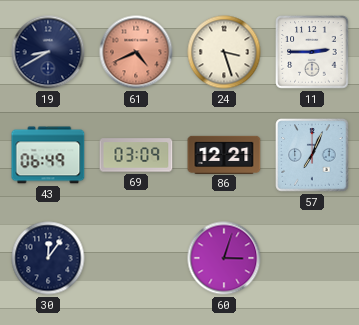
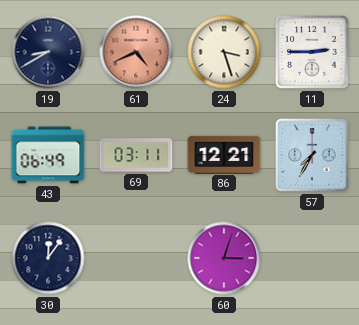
69: 03:09 -> 03:11
57: 7:04 -> 7:35
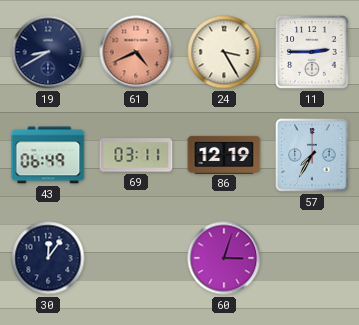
24: 3:27 -> 3:25
86: 12:21 -> 12:19
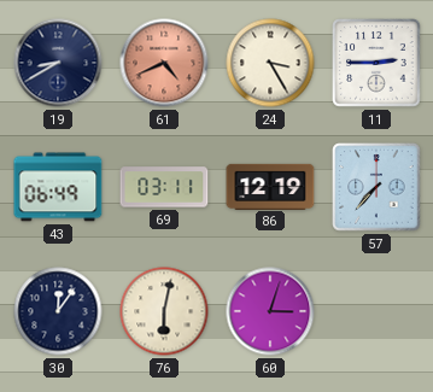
57: 7:35 -> 7:37
76: none -> 6:02
